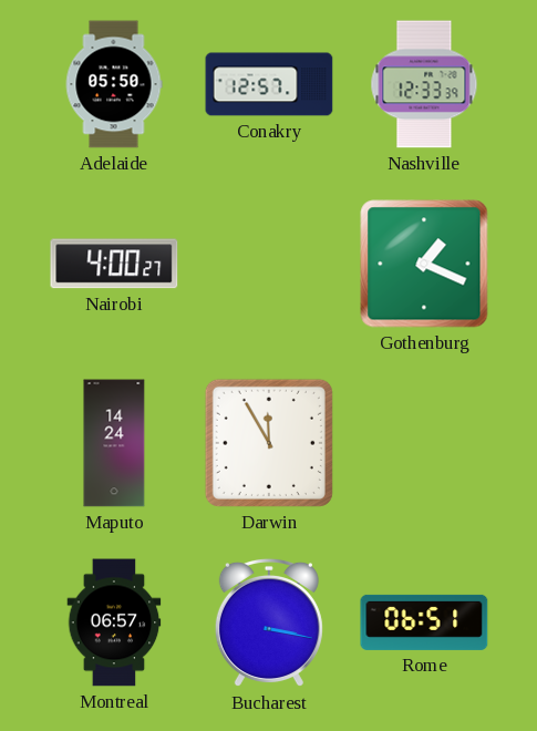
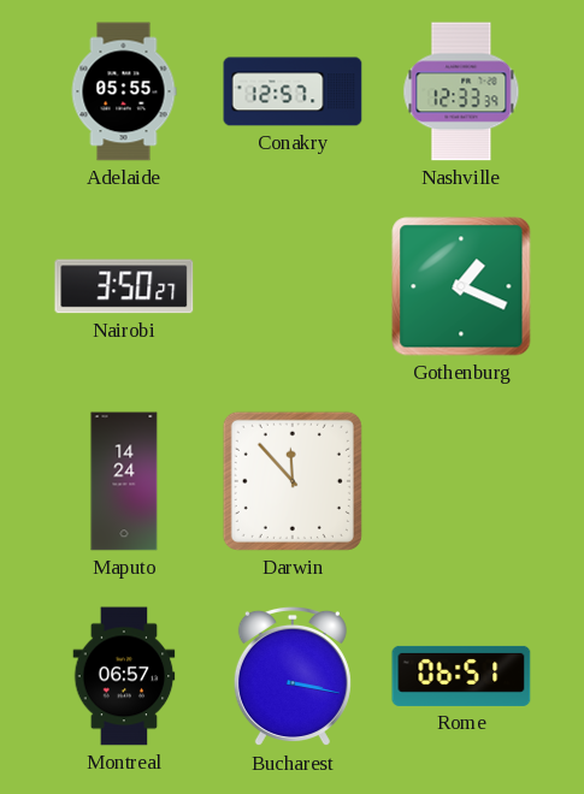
Adelaide: 05:50 -> 05:55
Nairobi: 4:00 -> 3:50
Darwin: 11:55 -> 11:53
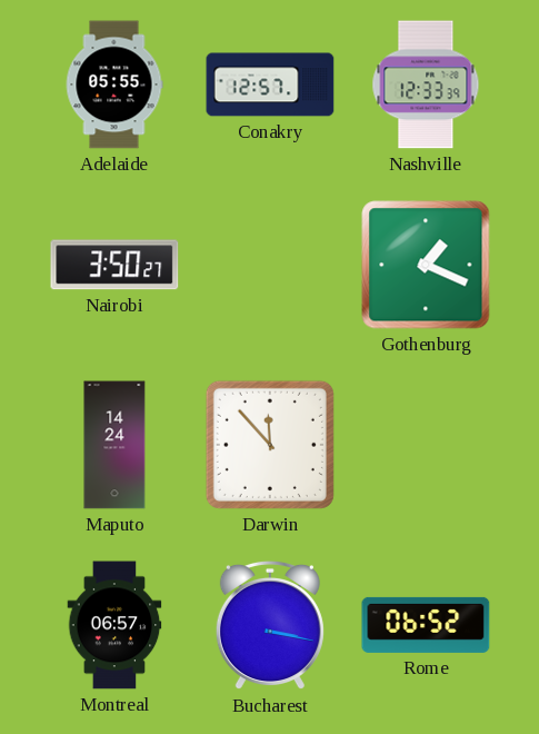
Rome: 06:51 -> 06:52
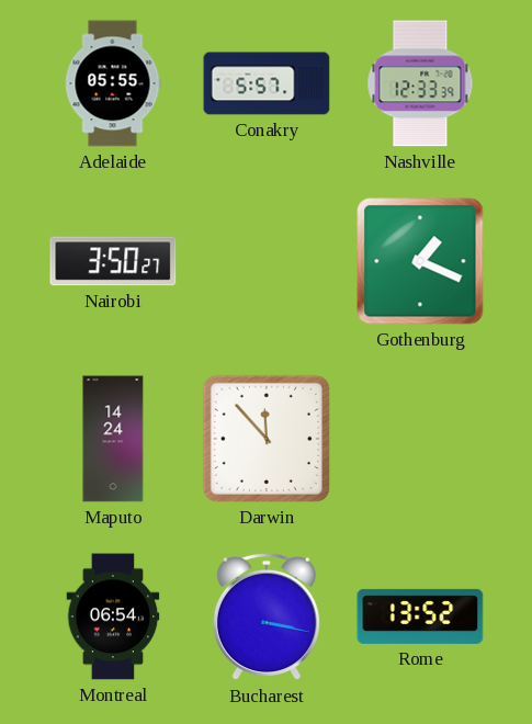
Conakry: 12:57 -> 5:57
Montreal: 06:57 -> 06:54
Rome: 06:52 -> 13:52
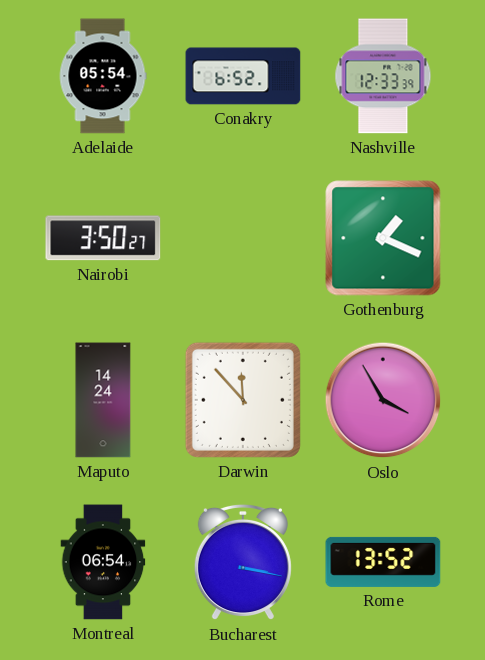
Adelaide: 05:55 -> 05:54
Conakry: 5:57 -> 6:52
Oslo: none -> 3:55
